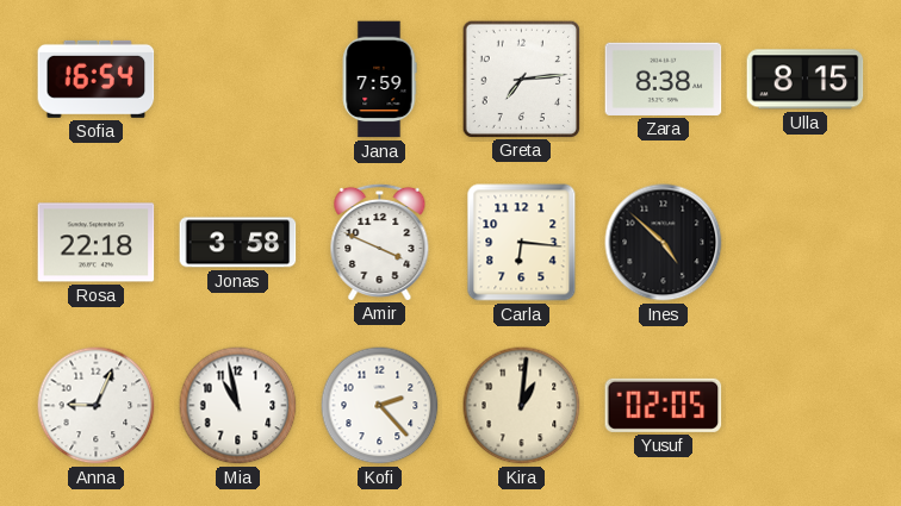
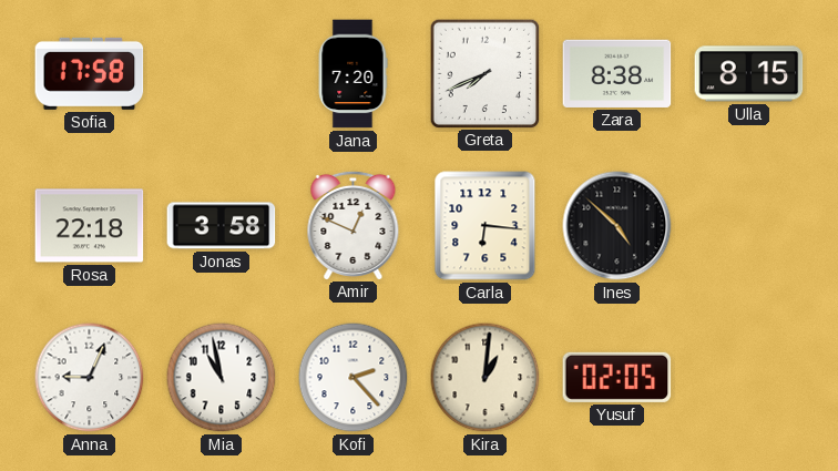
Sofia: 16:54 -> 17:58
Jana: 7:59 -> 7:20
Greta: 7:14 -> 7:41
Amir: 3:49 -> 12:49
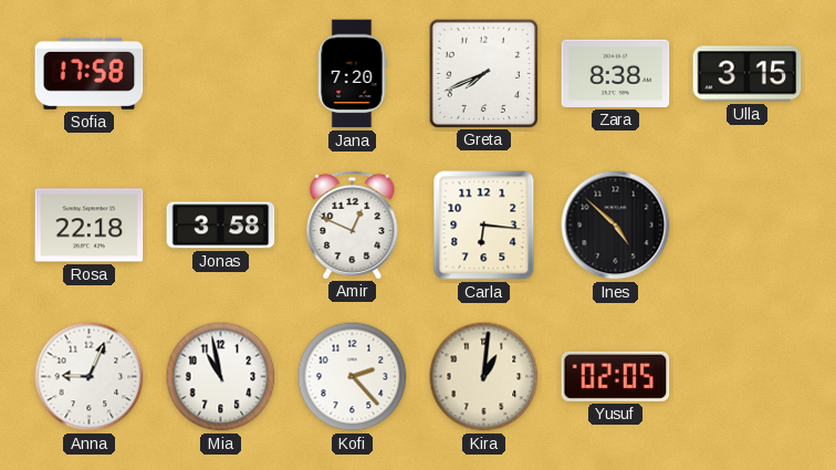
Ulla: 8:15 -> 3:15
